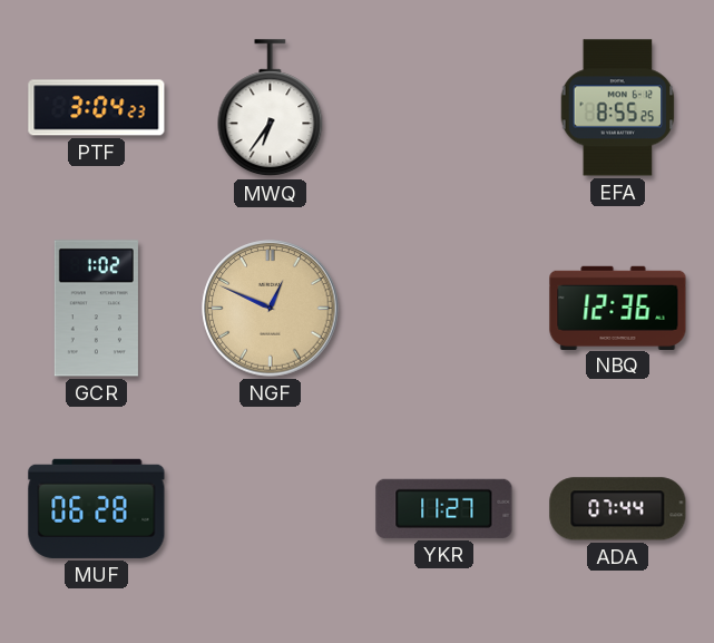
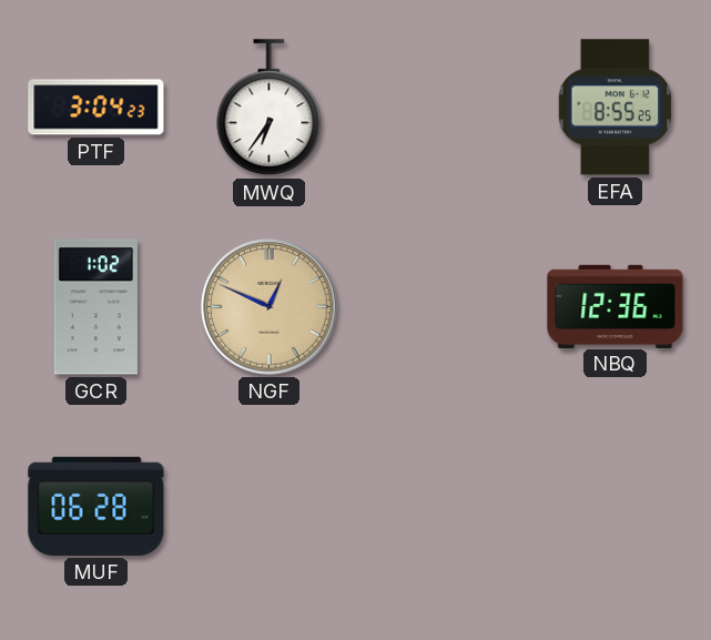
YKR: 11:27 -> none
ADA: 07:44 -> none
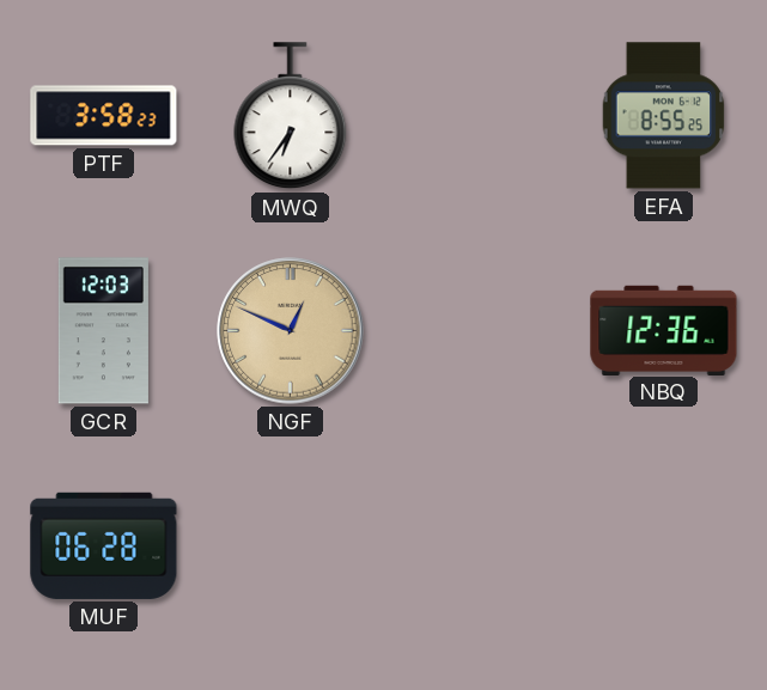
PTF: 3:04 -> 3:58
GCR: 1:02 -> 12:03
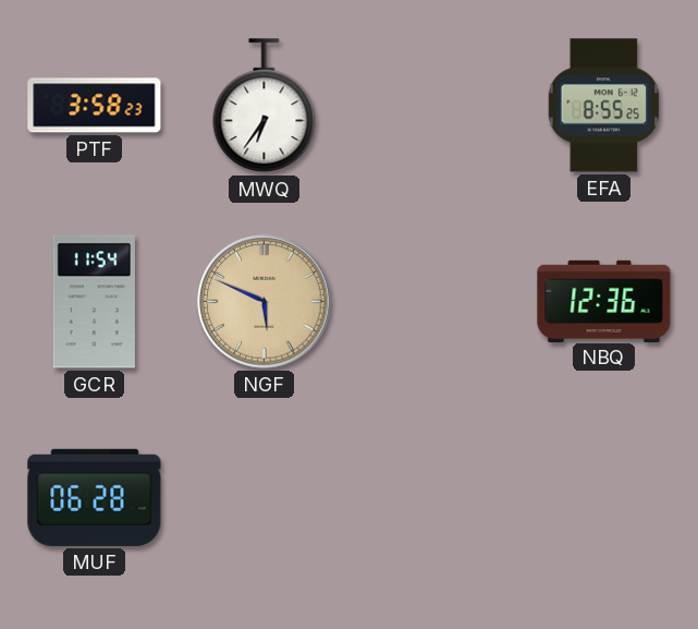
GCR: 12:03 -> 11:54
NGF: 12:49 -> 5:49
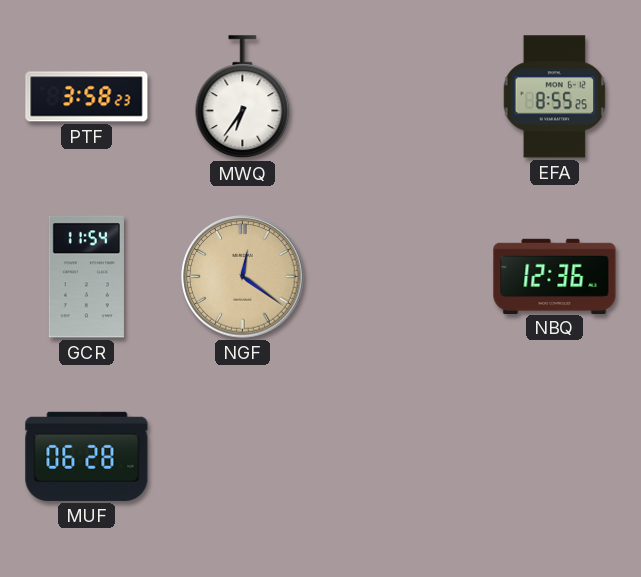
NGF: 5:49 -> 12:21
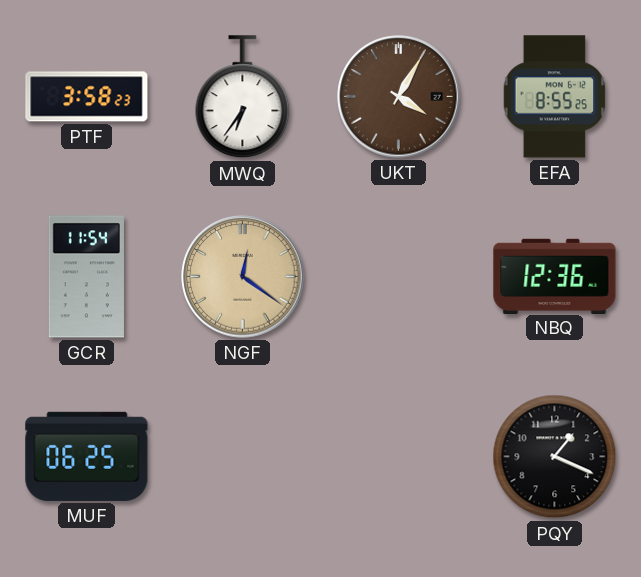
UKT: none -> 4:05
MUF: 06:28 -> 06:25
PQY: none -> 1:19
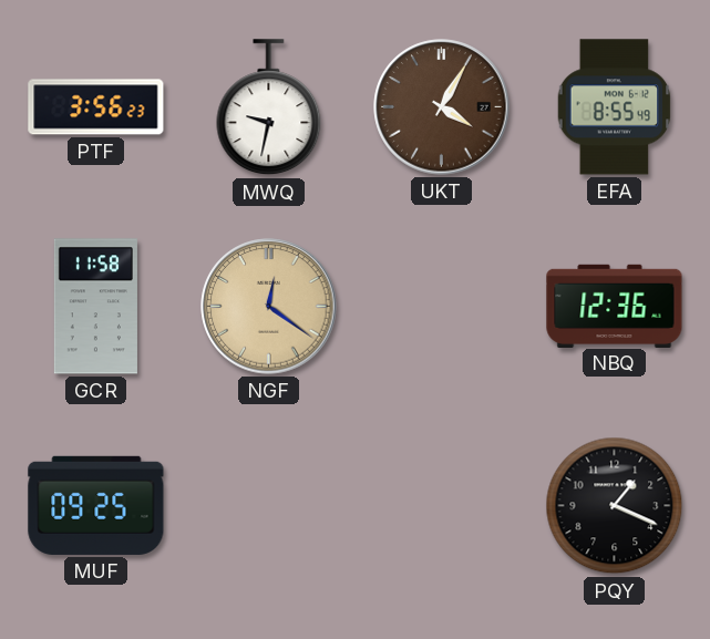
PTF: 3:58 -> 3:56
MWQ: 6:36 -> 9:32
EFA: 8:55:25 -> 8:55:49
GCR: 11:54 -> 11:58
MUF: 06:25 -> 09:25
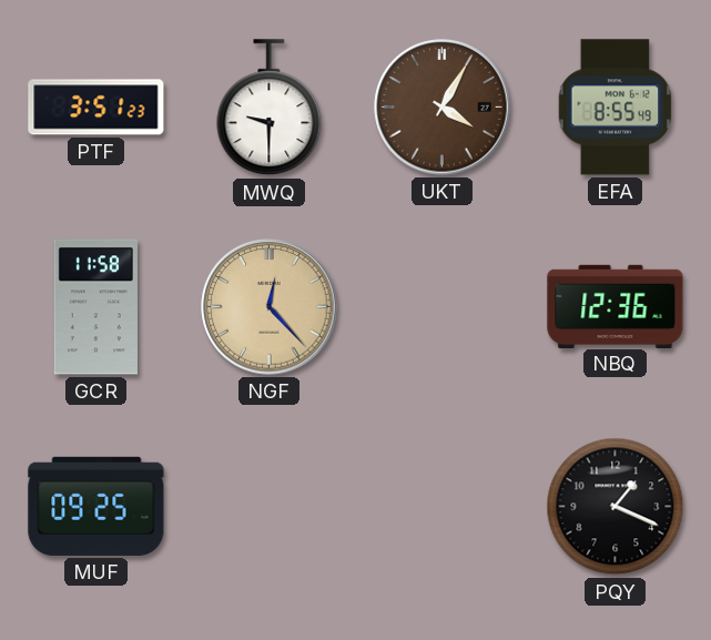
PTF: 3:56 -> 3:51
MWQ: 9:32 -> 9:30
NGF: 12:21 -> 12:23
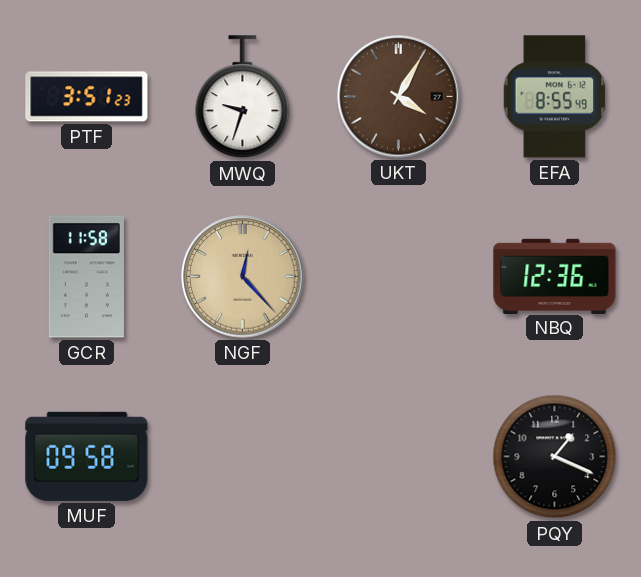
MWQ: 9:30 -> 9:33
MUF: 09:25 -> 09:58
